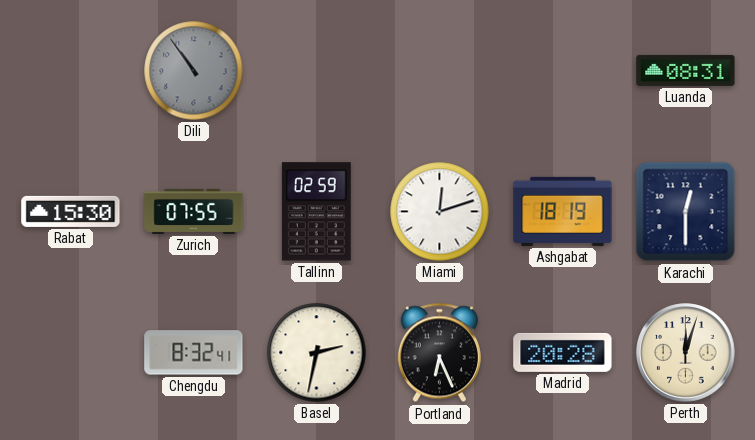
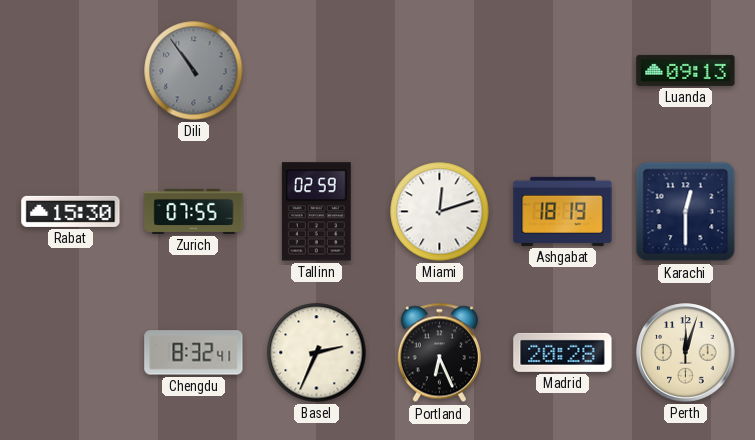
Luanda: 08:31 -> 09:13
Basel: 2:32 -> 2:34
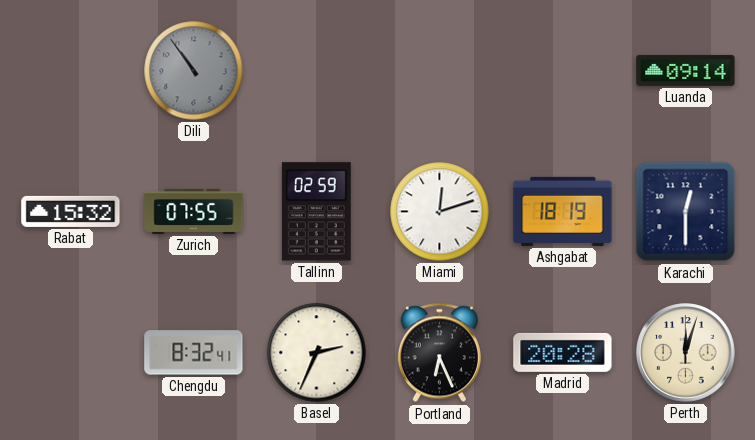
Luanda: 09:13 -> 09:14
Rabat: 15:30 -> 15:32
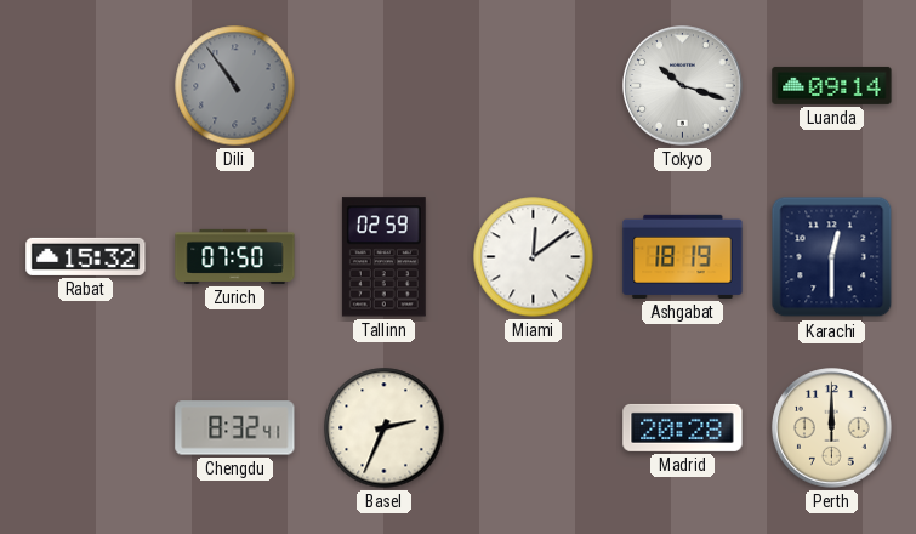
Tokyo: none -> 10:18
Zurich: 07:55 -> 07:50
Miami: 12:12 -> 12:09
Portland: 6:26 -> none
Perth: 12:03 -> 12:00
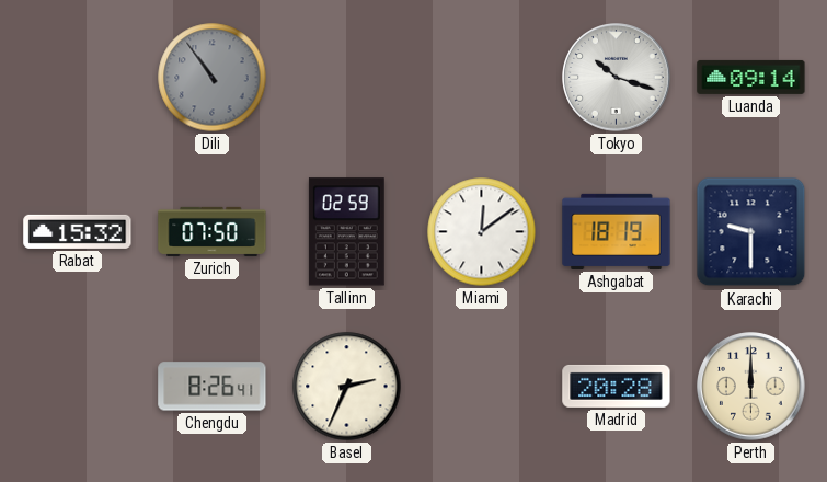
Karachi: 12:30 -> 9:30
Chengdu: 8:32 -> 8:26
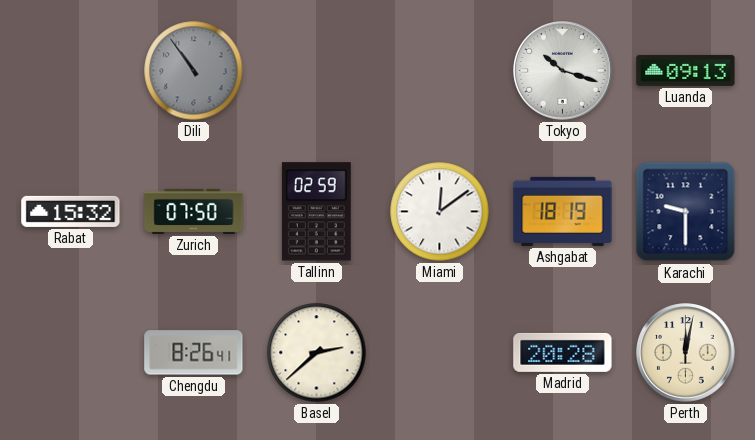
Luanda: 09:14 -> 09:13
Basel: 2:34 -> 2:38
Perth: 12:00 -> 12:02
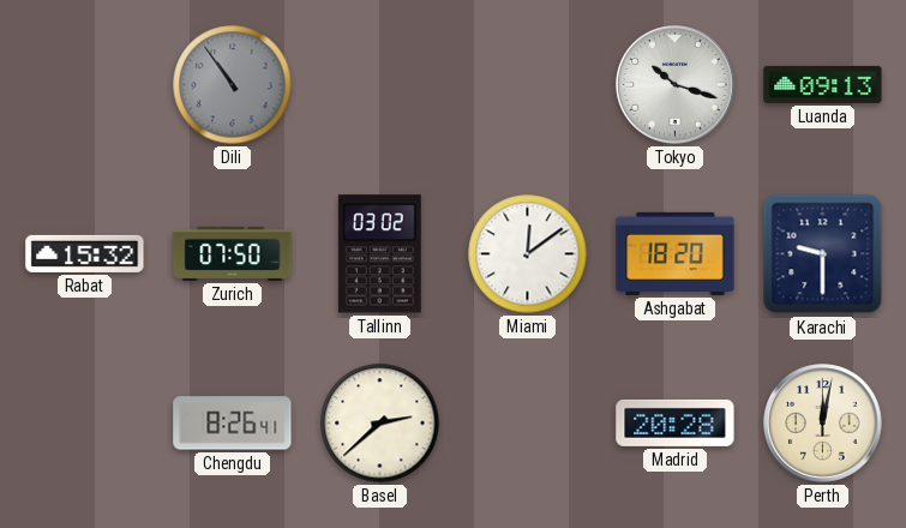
Tallinn: 02:59 -> 03:02
Ashgabat: 18:19 -> 18:20
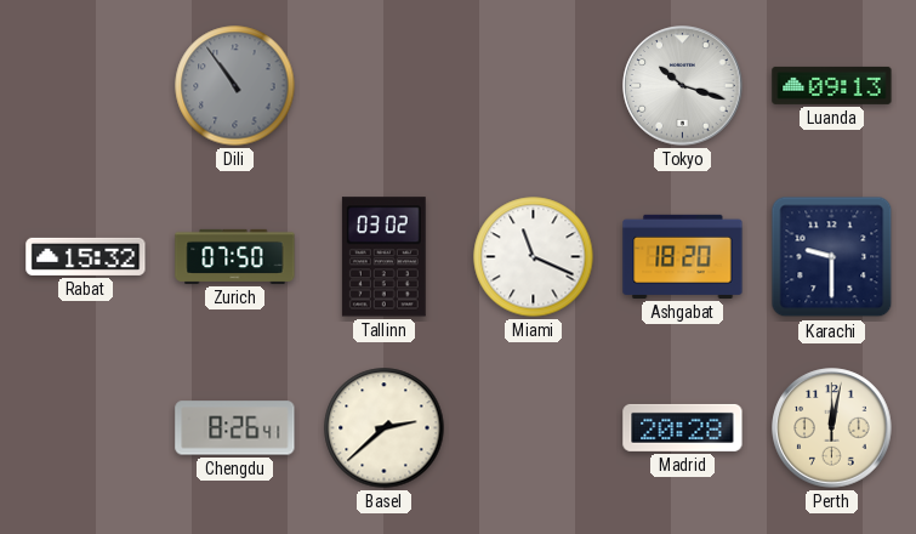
Miami: 12:09 -> 11:19
